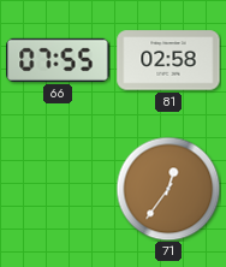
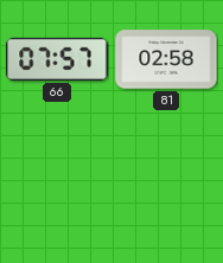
66: 07:55 -> 07:57
71: 12:36 -> none
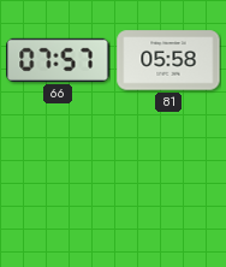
81: 02:58 -> 05:58
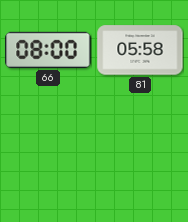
66: 07:57 -> 08:00
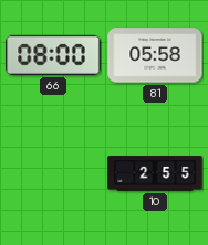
10: none -> 2:55
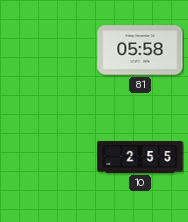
66: 08:00 -> none
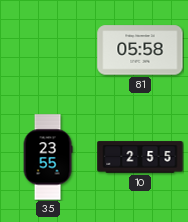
35: none -> 23:55
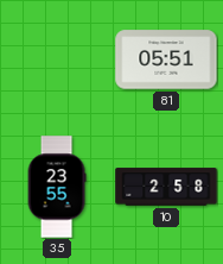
81: 05:58 -> 05:51
10: 2:55 -> 2:58
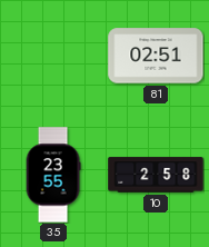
81: 05:51 -> 02:51
